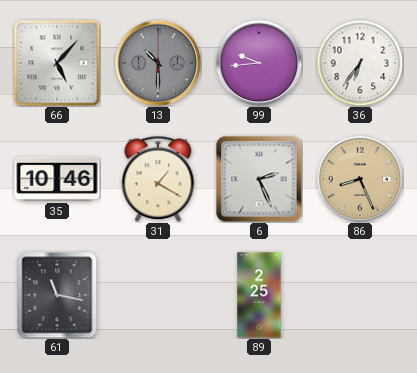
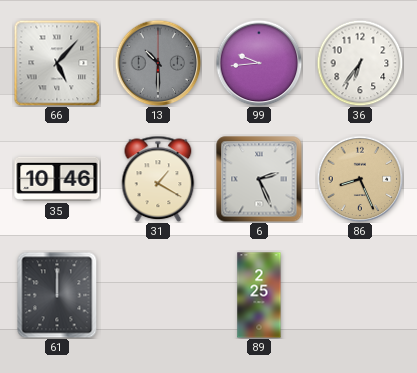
61: 11:17 -> 12:00
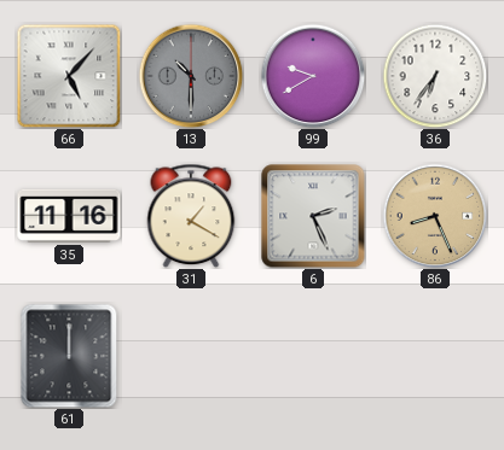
99: 9:44 -> 9:40
35: 10:46 -> 11:16
89: 2:25 -> none
